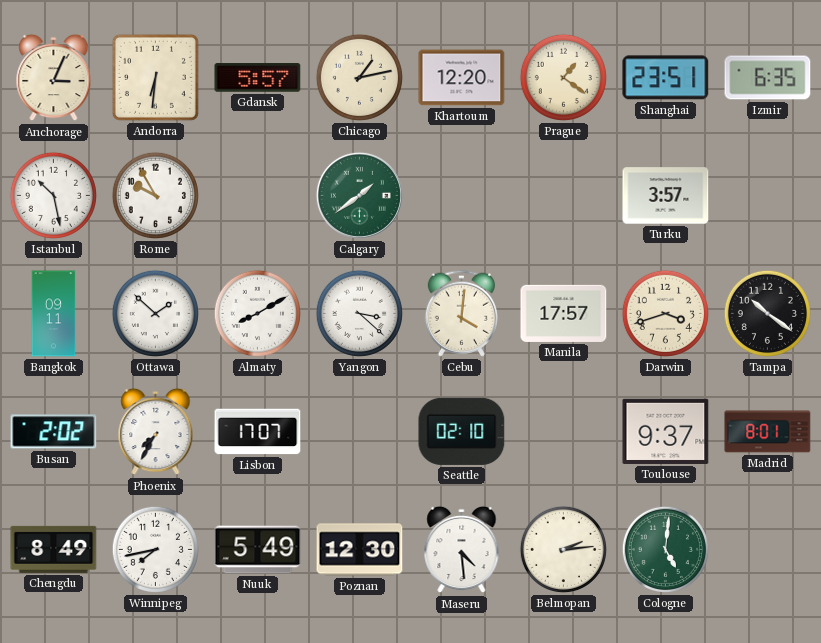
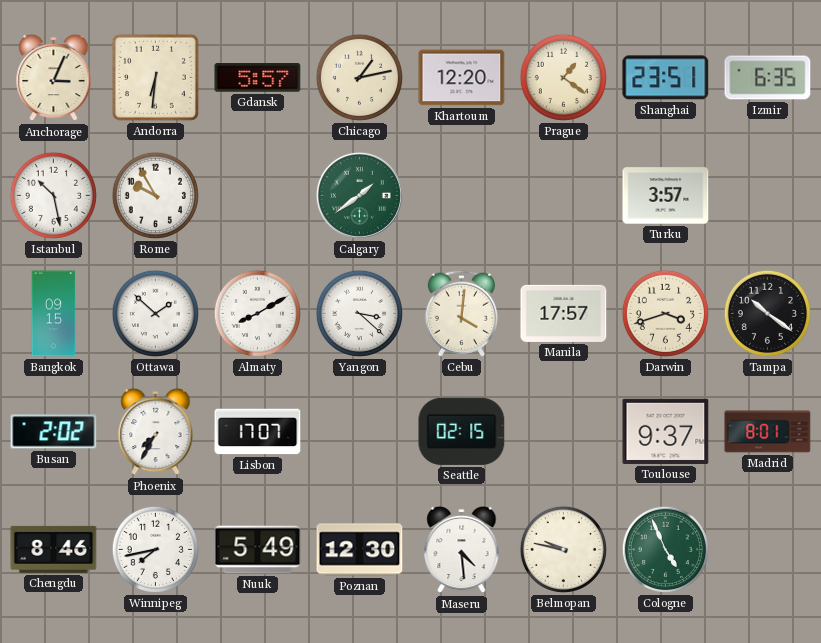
Bangkok: 09:11 -> 09:15
Seattle: 02:10 -> 02:15
Chengdu: 8:49 -> 8:46
Belmopan: 2:14 -> 9:47
Cologne: 5:01 -> 4:56
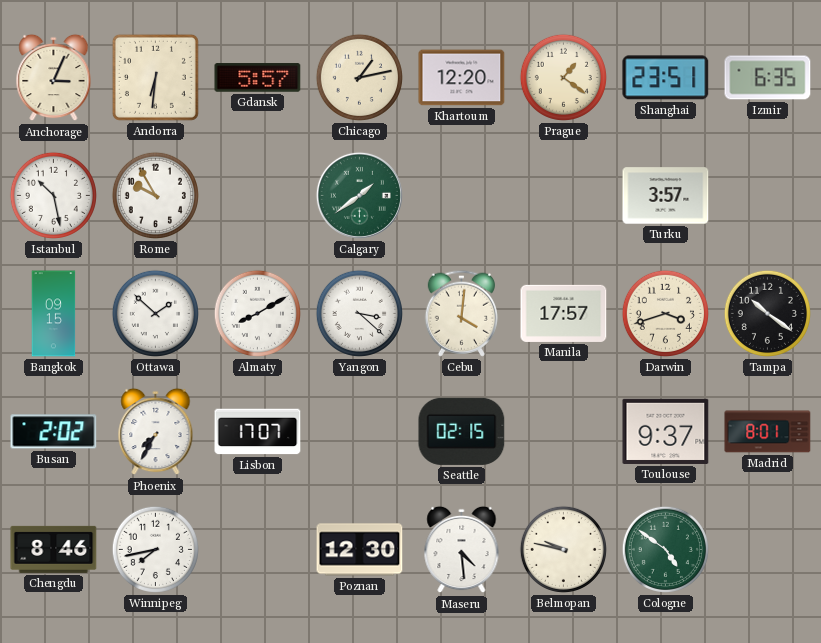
Nuuk: 5:49 -> none
Cologne: 4:56 -> 4:51
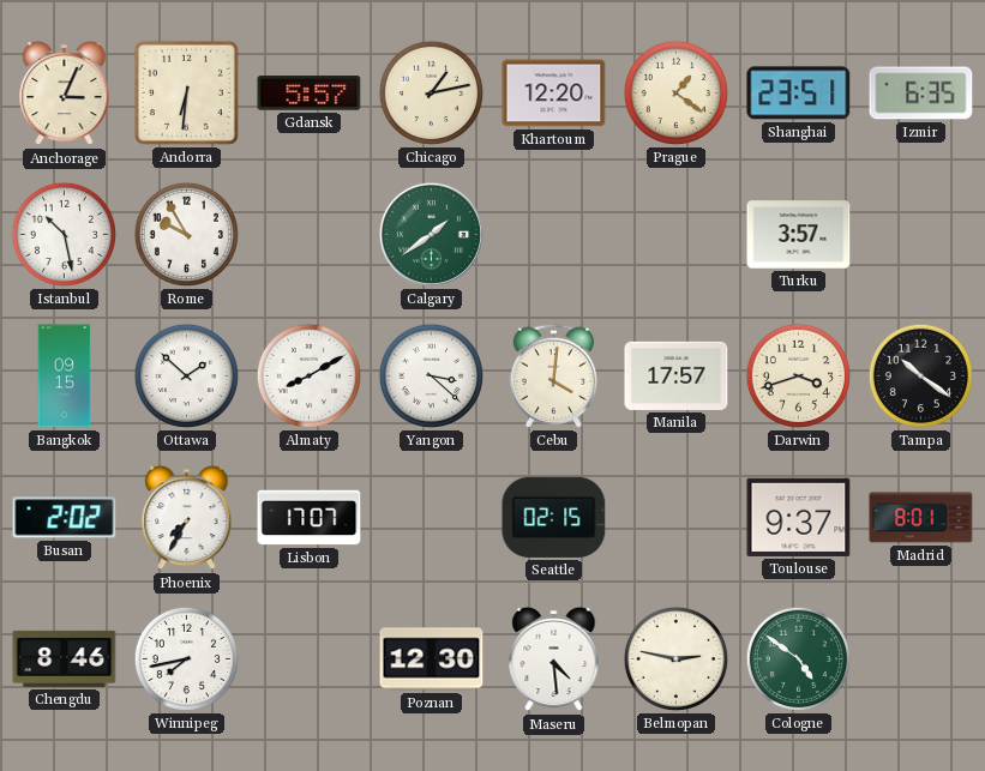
Belmopan: 9:47 -> 2:47
